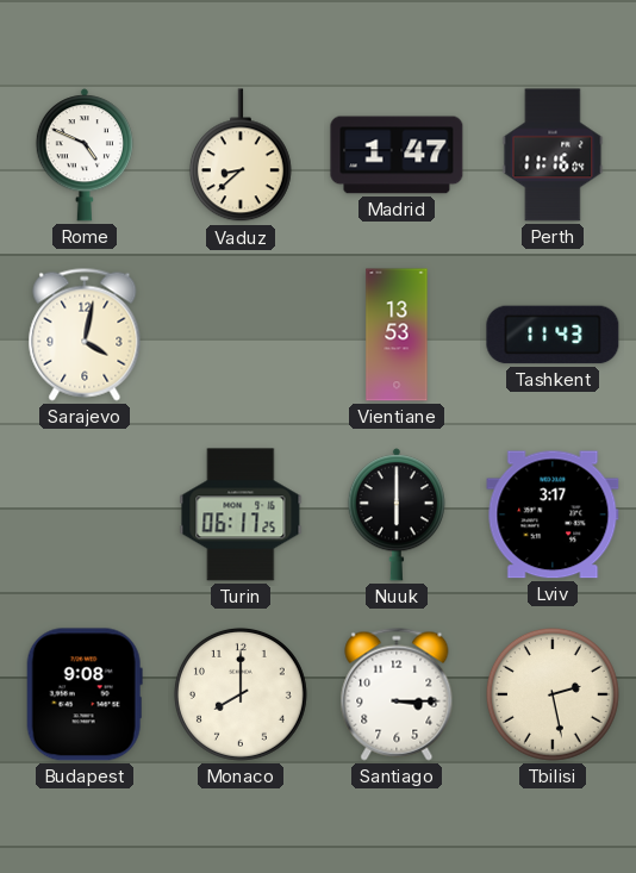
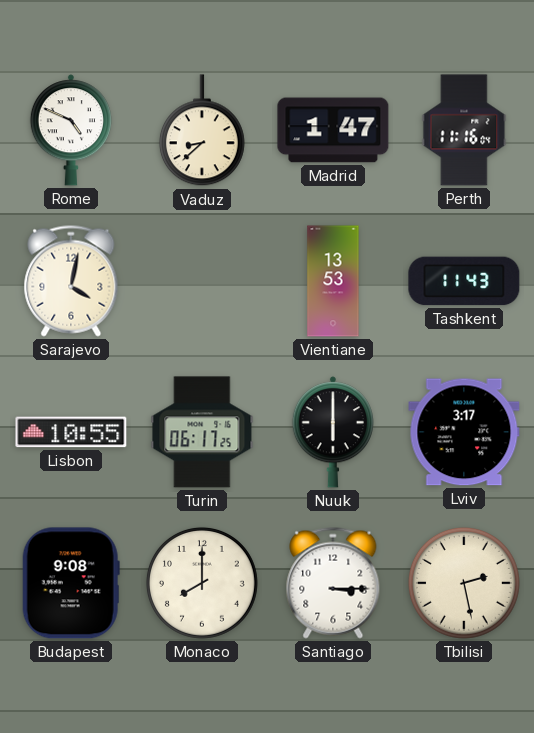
Lisbon: none -> 10:55
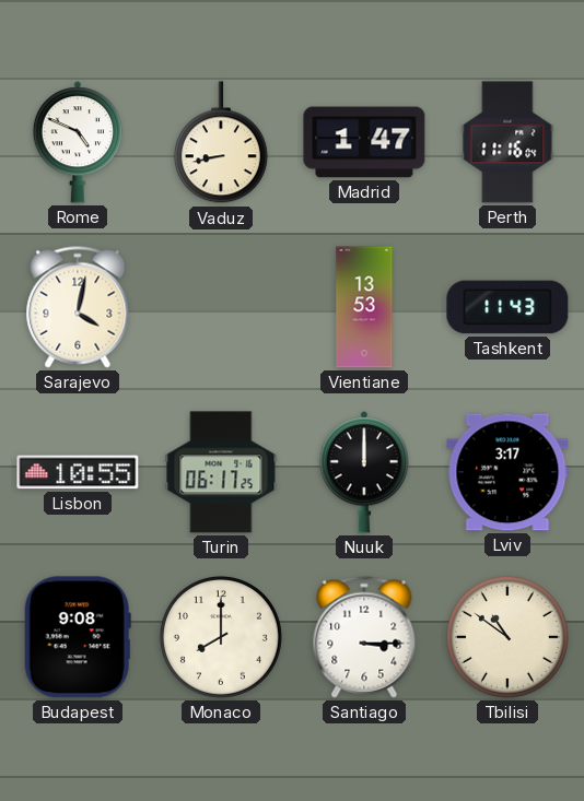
Vaduz: 8:38 -> 8:43
Nuuk: 6:00 -> 12:00
Tbilisi: 2:28 -> 10:51
